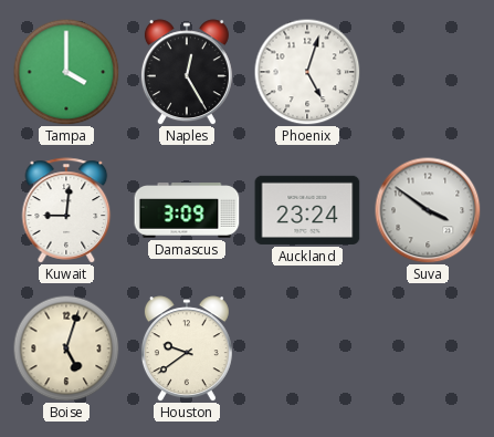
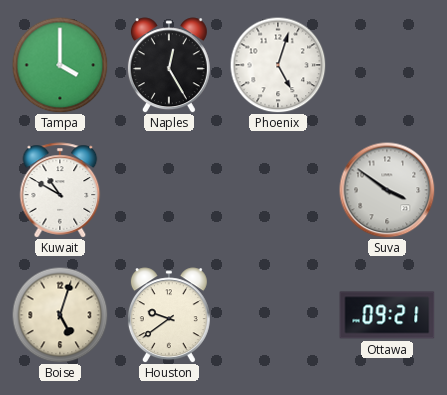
Kuwait: 9:01 -> 10:50
Damascus: 3:09 -> none
Auckland: 23:24 -> none
Ottawa: none -> 09:21
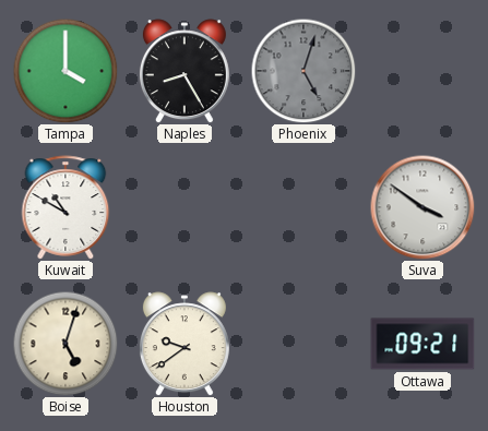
Naples: 12:25 -> 8:25
Phoenix dial: white -> grey
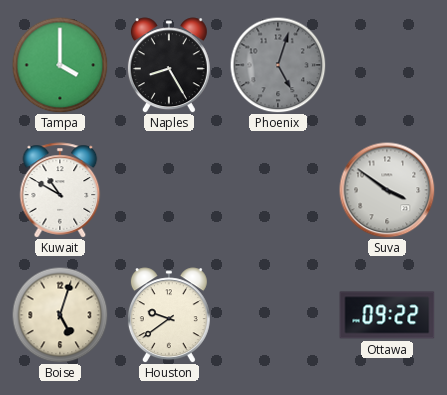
Ottawa: 09:21 -> 09:22
